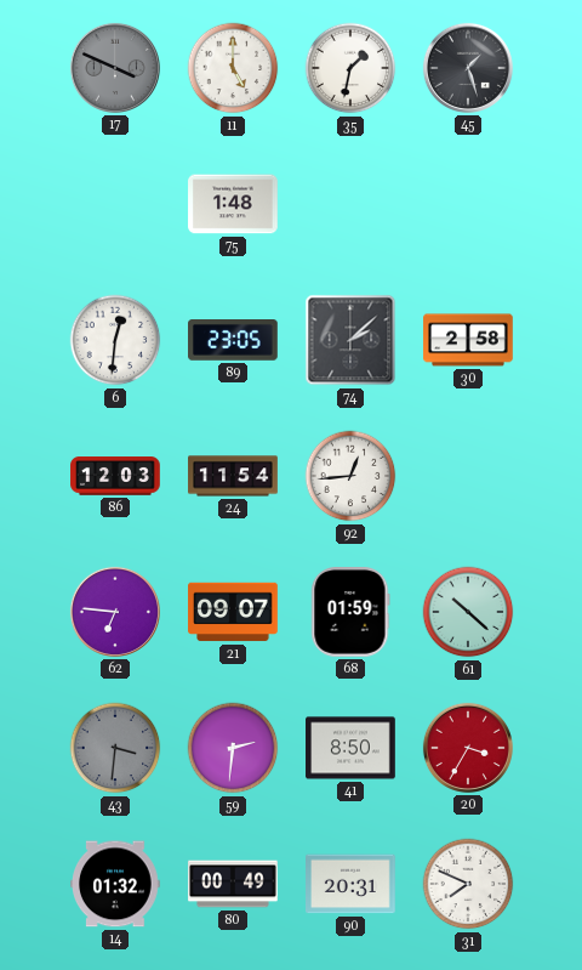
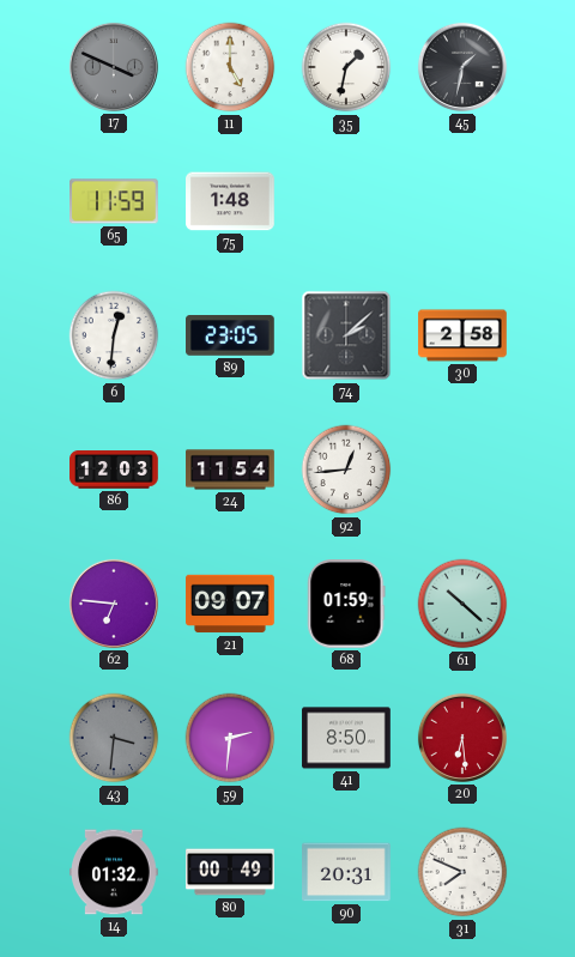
45: 1:27 -> 1:32
65: none -> 11:59
20: 3:35 -> 6:29
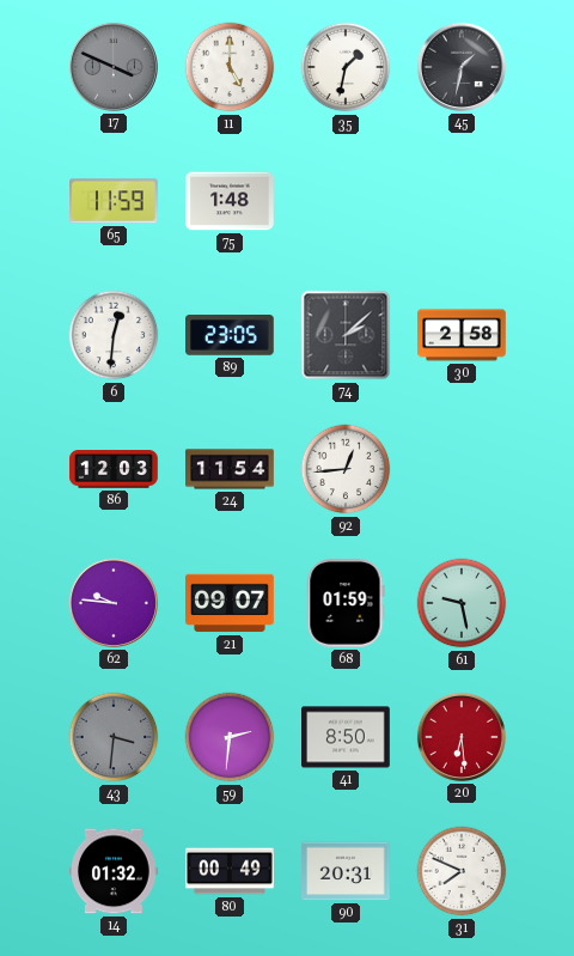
62: 6:46 -> 9:46
61: 10:22 -> 9:28
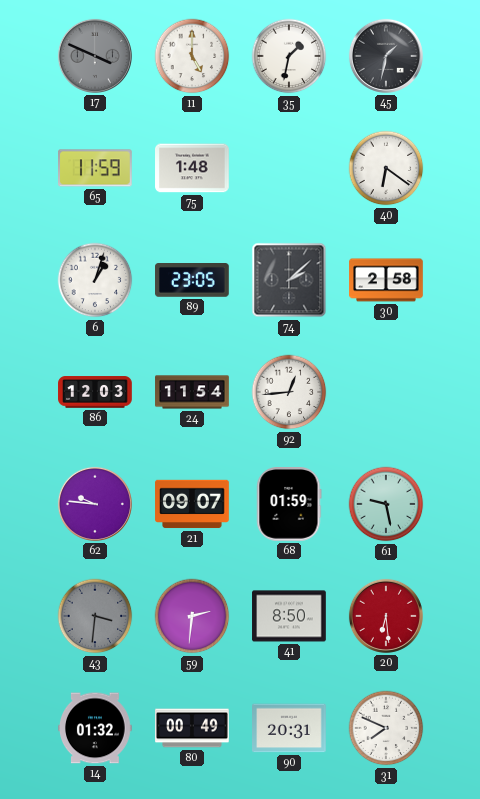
40: none -> 6:21
6: 12:31 -> 1:03
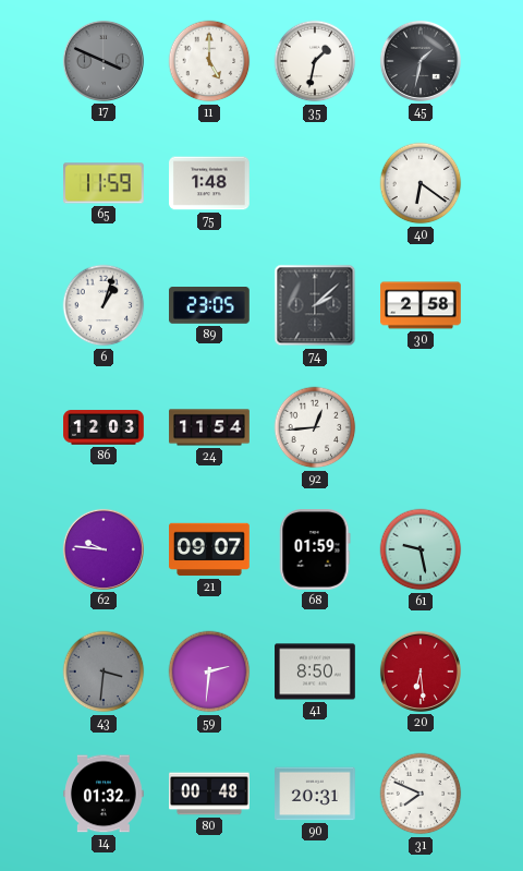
80: 00:49 -> 00:48
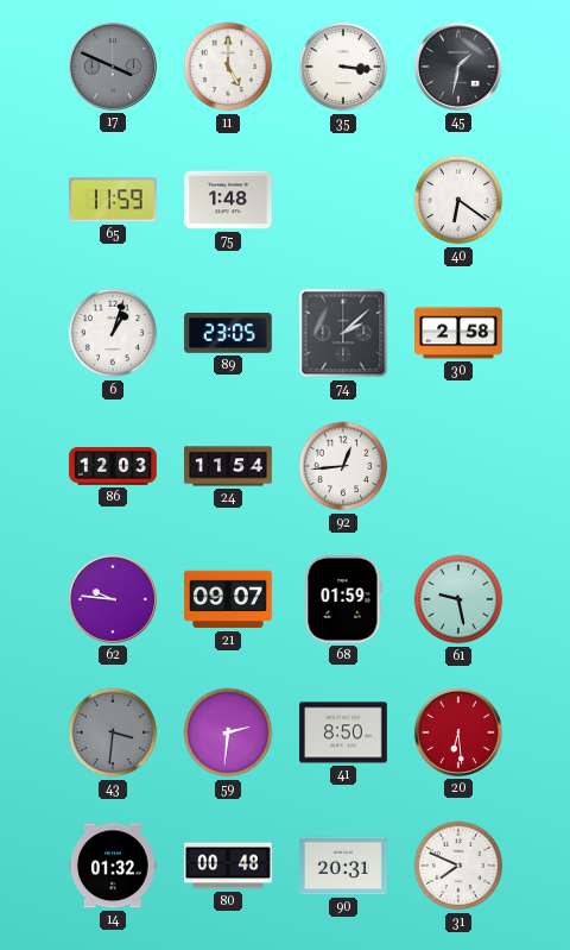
35: 1:32 -> 3:16
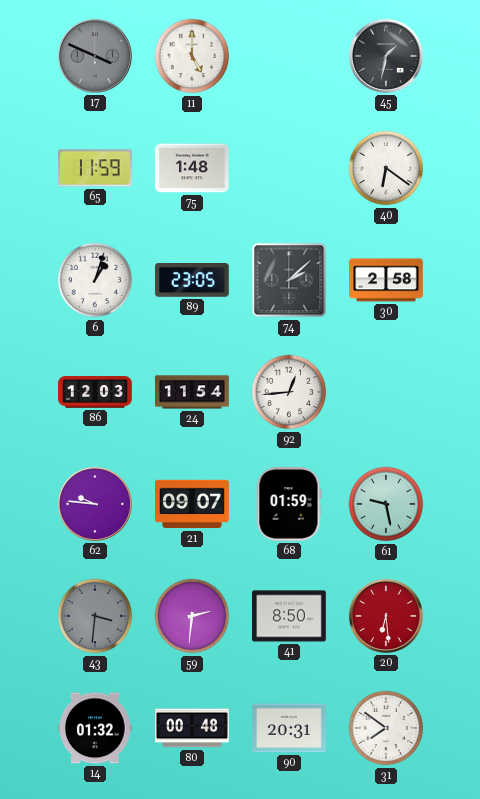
35: 3:16 -> none
31: 7:49 -> 7:51
